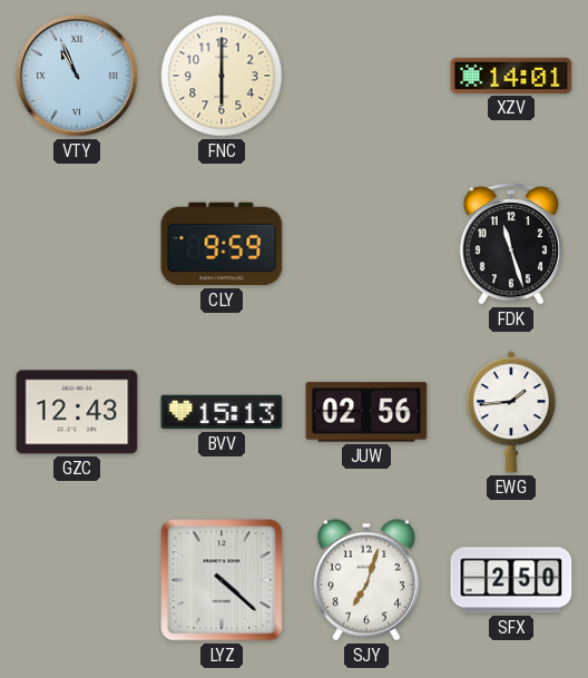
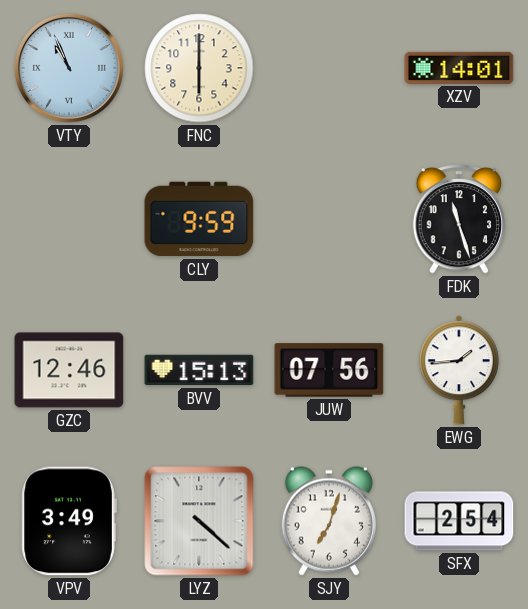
GZC: 12:43 -> 12:46
JUW: 02:56 -> 07:56
VPV: none -> 3:49
SFX: 2:50 -> 2:54
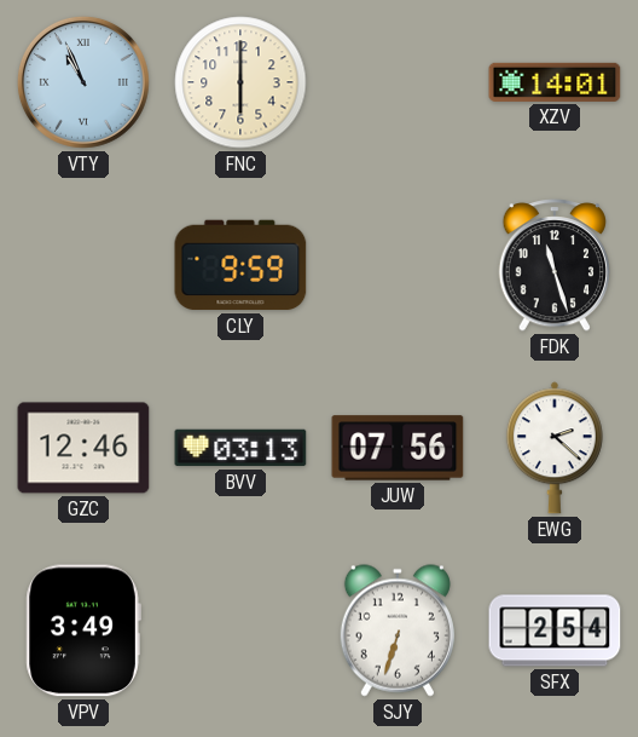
BVV: 15:13 -> 03:13
EWG: 1:44 -> 2:22
LYZ: 4:22 -> none
SJY: 7:03 -> 6:33
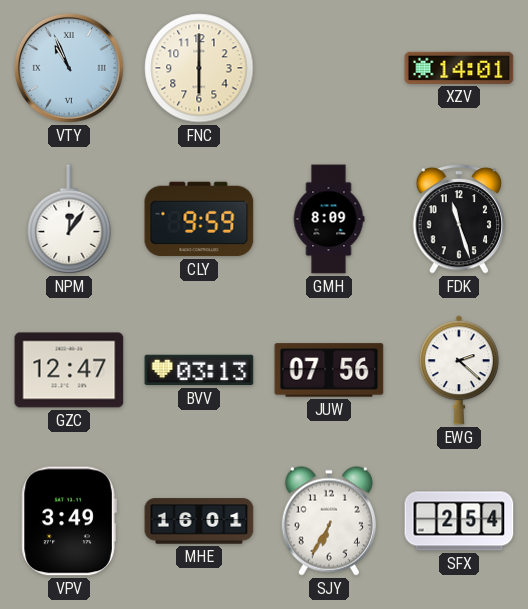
NPM: none -> 12:06
GMH: none -> 8:09
GZC: 12:46 -> 12:47
MHE: none -> 16:01
SJY: 6:33 -> 6:35
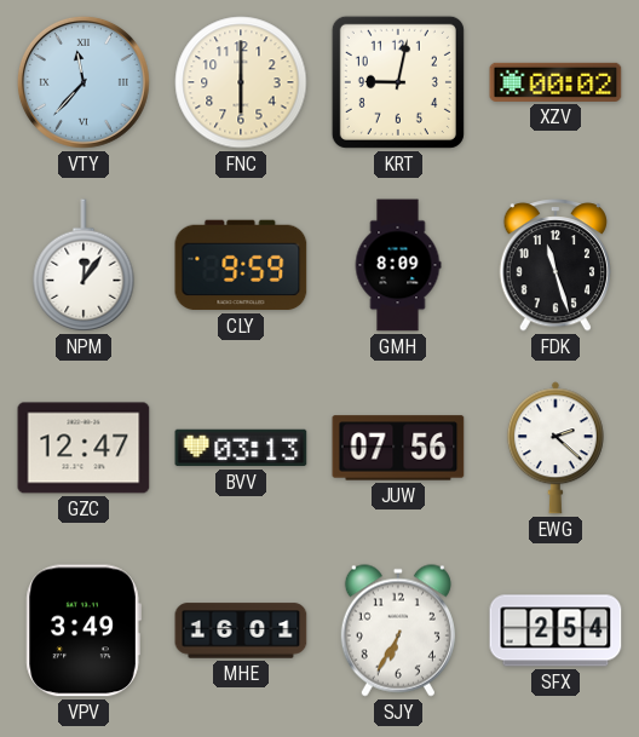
VTY: 10:56 -> 11:37
KRT: none -> 9:02
XZV: 14:01 -> 00:02
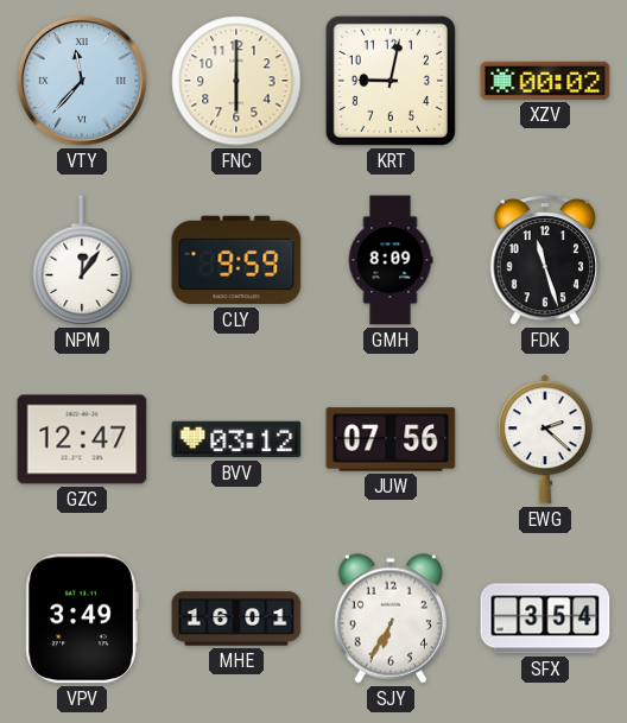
BVV: 03:13 -> 03:12
SFX: 2:54 -> 3:54
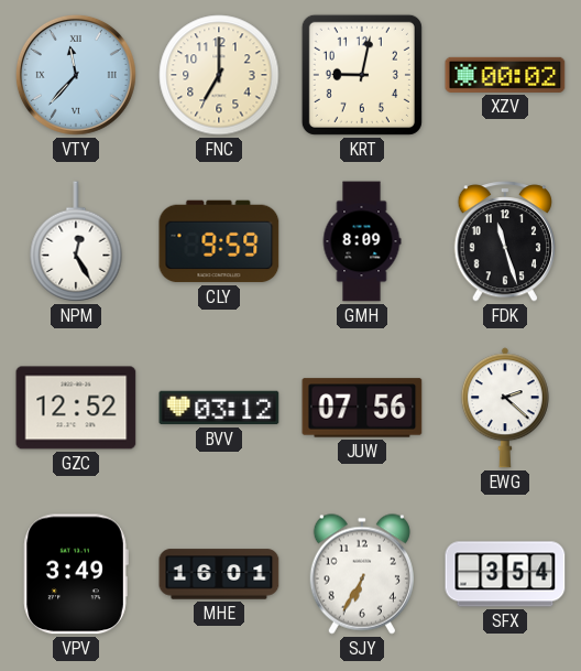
FNC: 6:00 -> 7:00
NPM: 12:06 -> 12:25
GZC: 12:47 -> 12:52
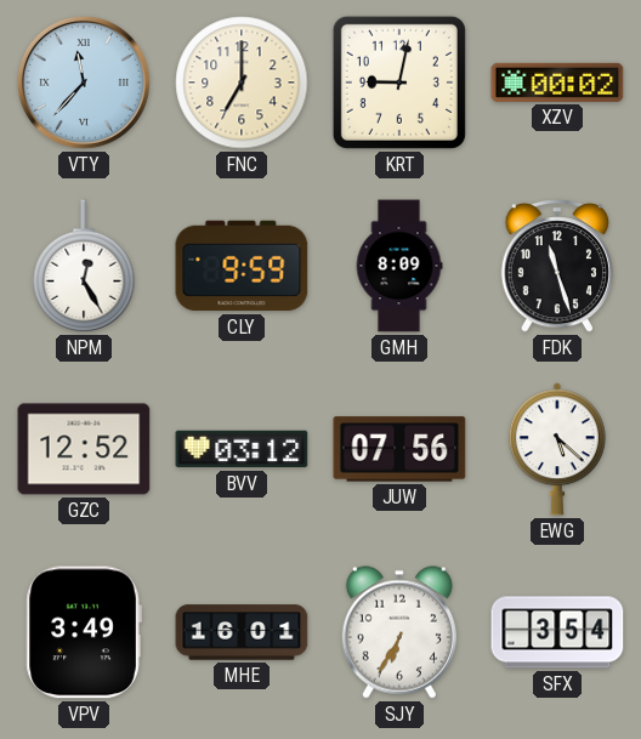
EWG: 2:22 -> 5:22
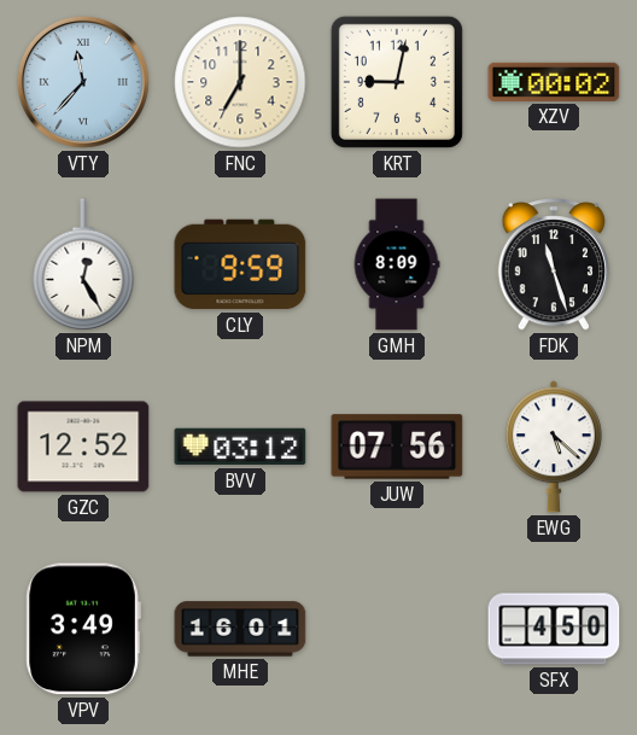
SJY: 6:35 -> none
SFX: 3:54 -> 4:50
